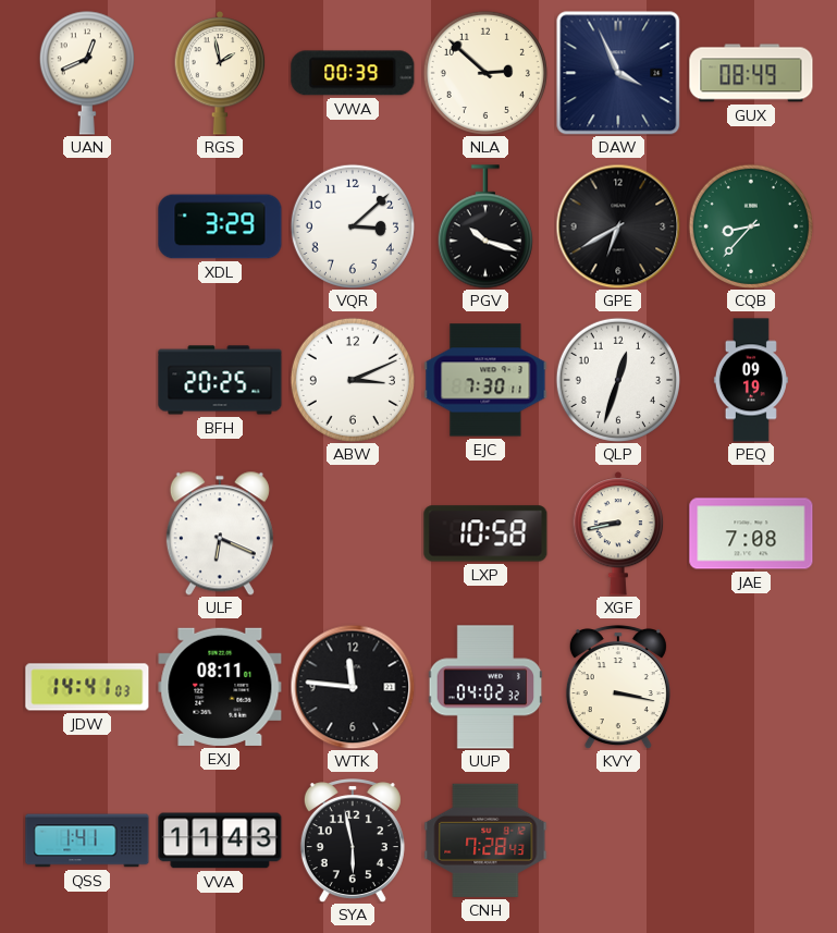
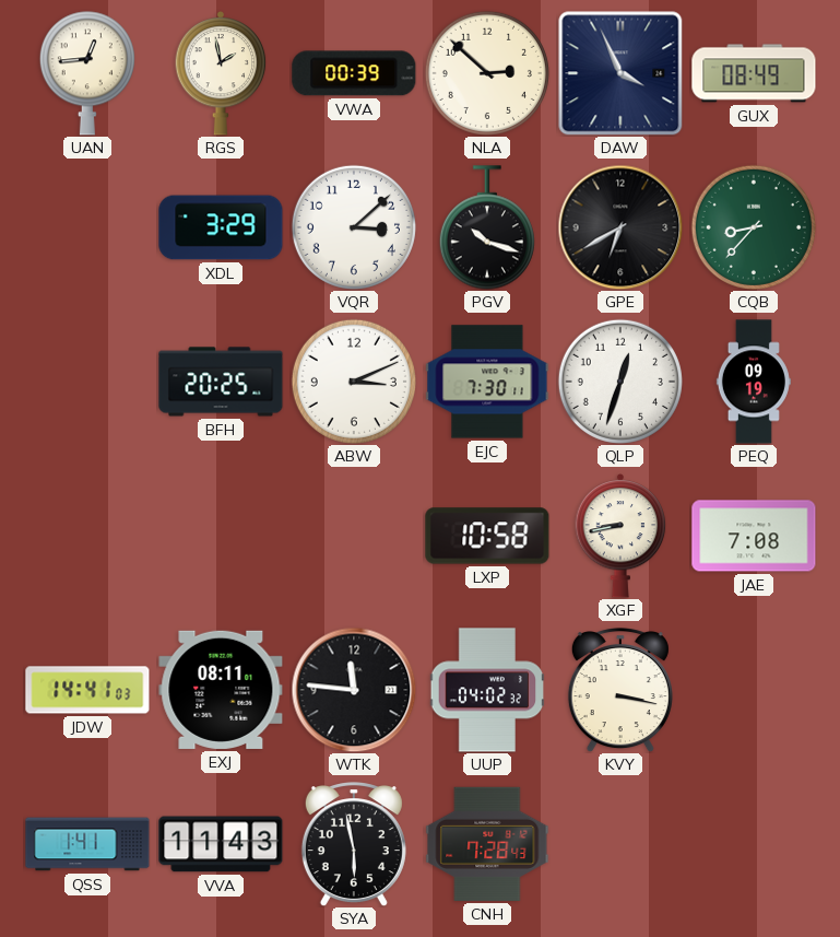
UAN: 12:41 -> 12:44
ULF: 6:19 -> none
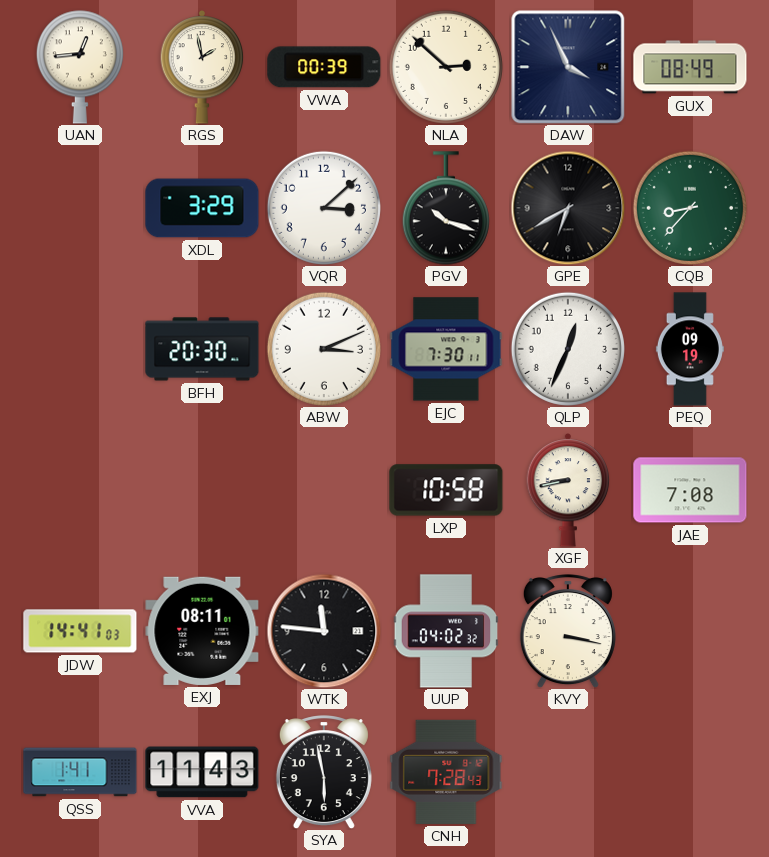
BFH: 20:25 -> 20:30
QLP: 12:33 -> 12:34
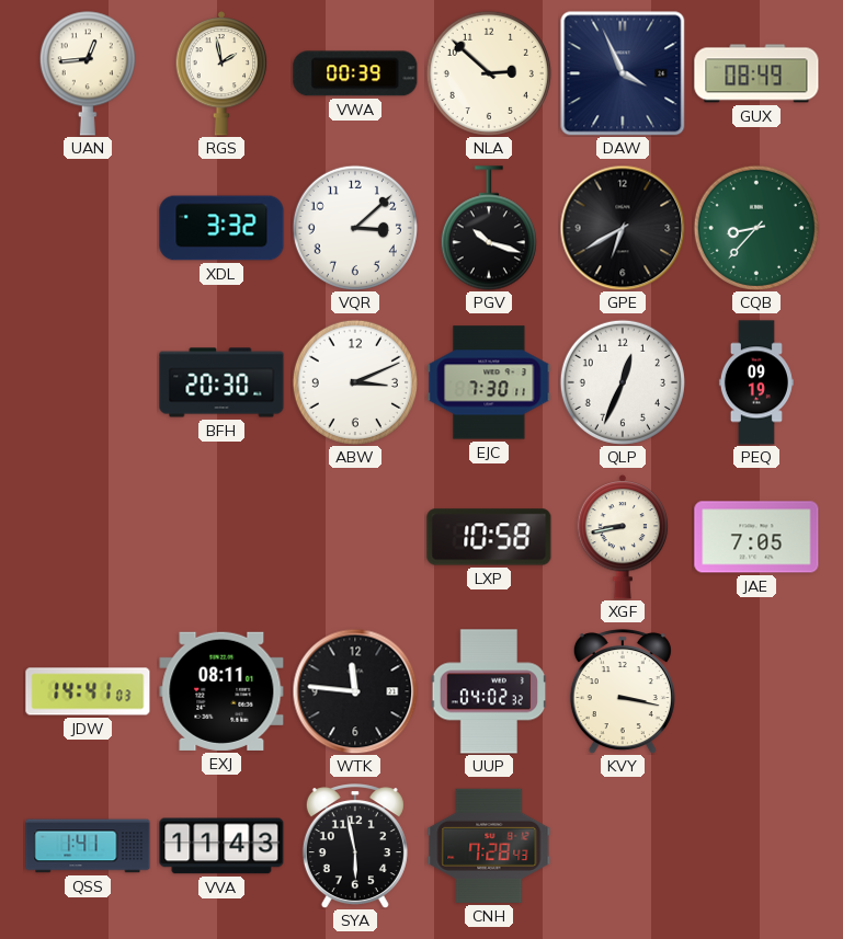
XDL: 3:29 -> 3:32
JAE: 7:08 -> 7:05
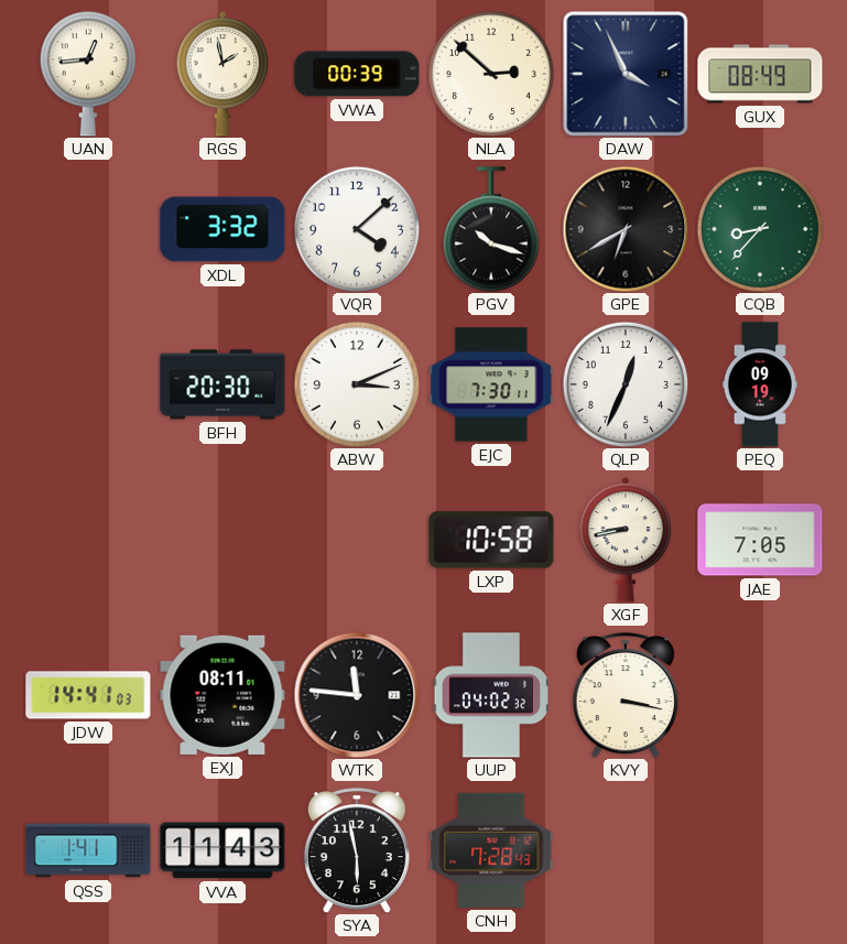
VQR: 3:08 -> 4:08
